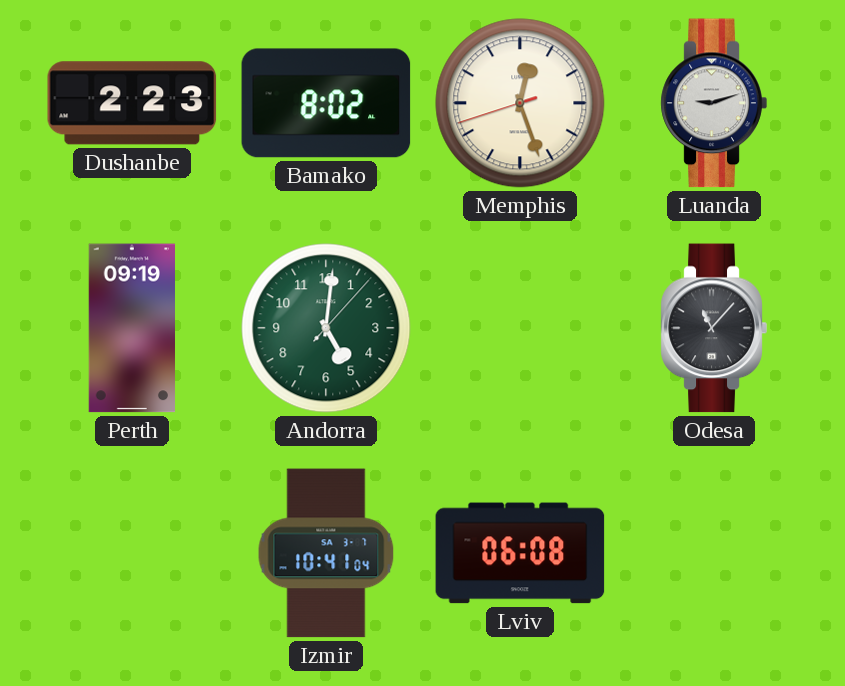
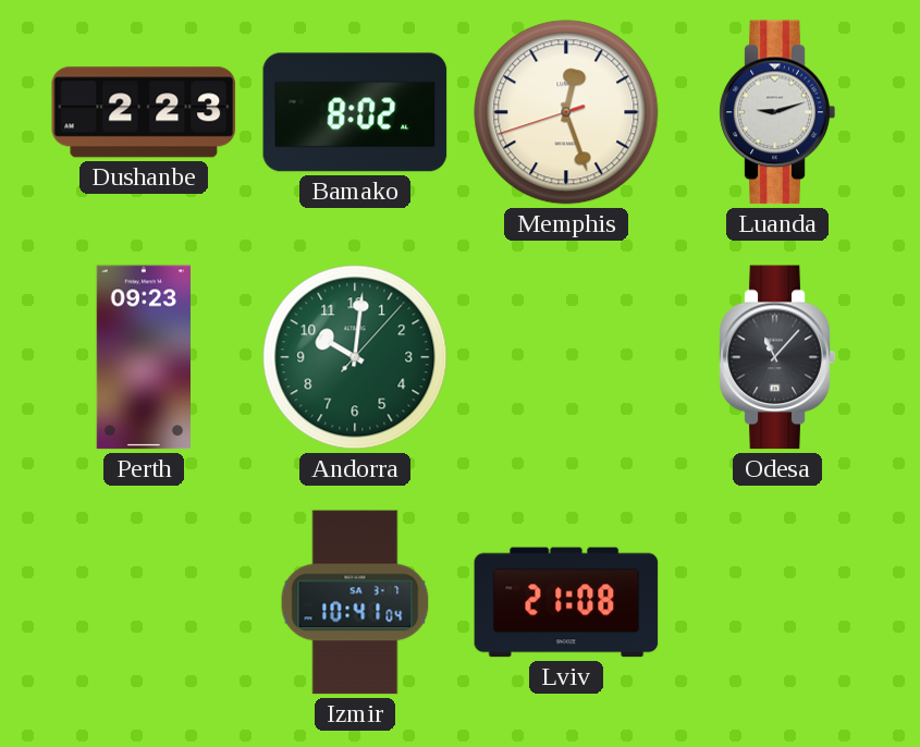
Perth: 09:19 -> 09:23
Andorra: 5:01 -> 10:01
Lviv: 06:08 -> 21:08
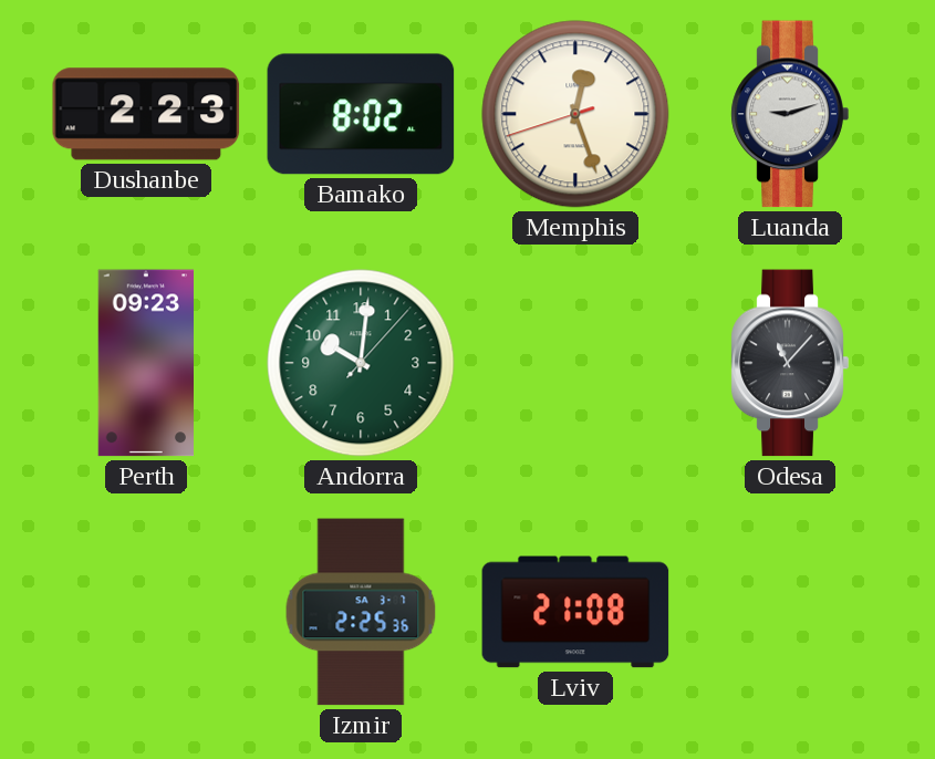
Izmir: 10:41 -> 2:25
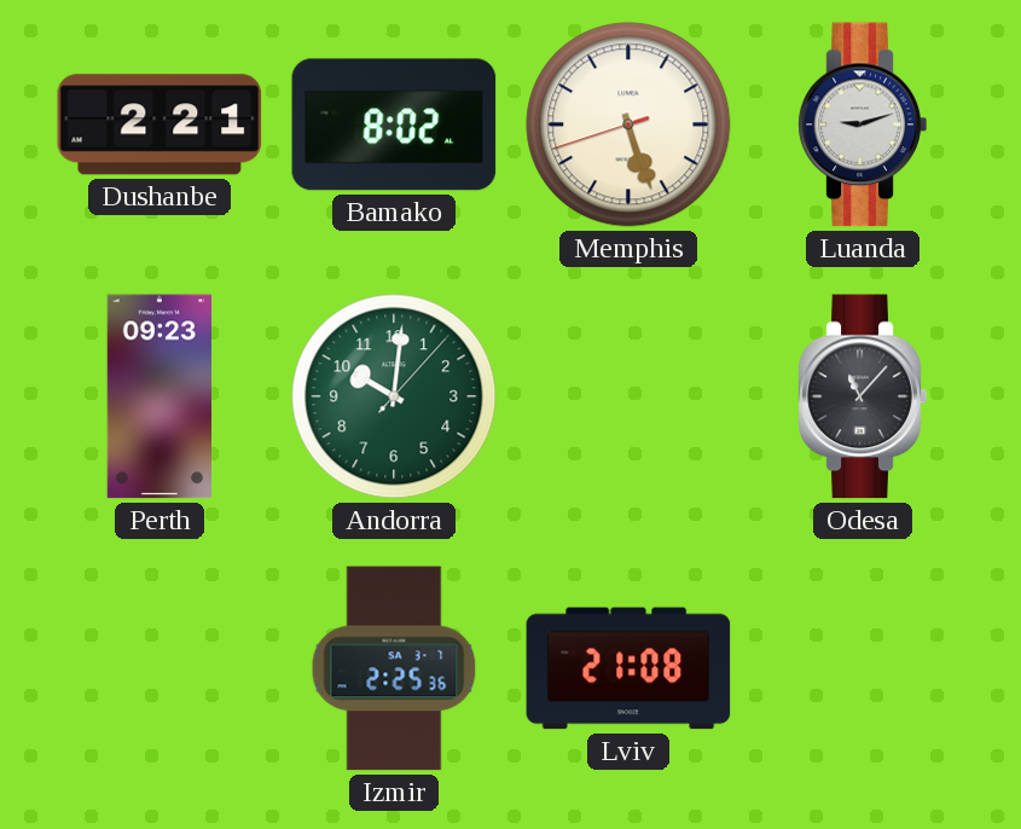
Dushanbe: 2:23 -> 2:21
Memphis: 12:26 -> 5:26
